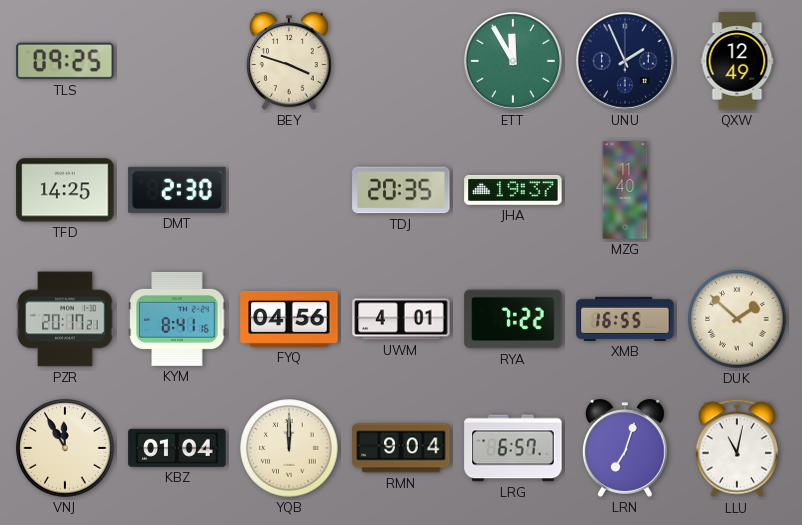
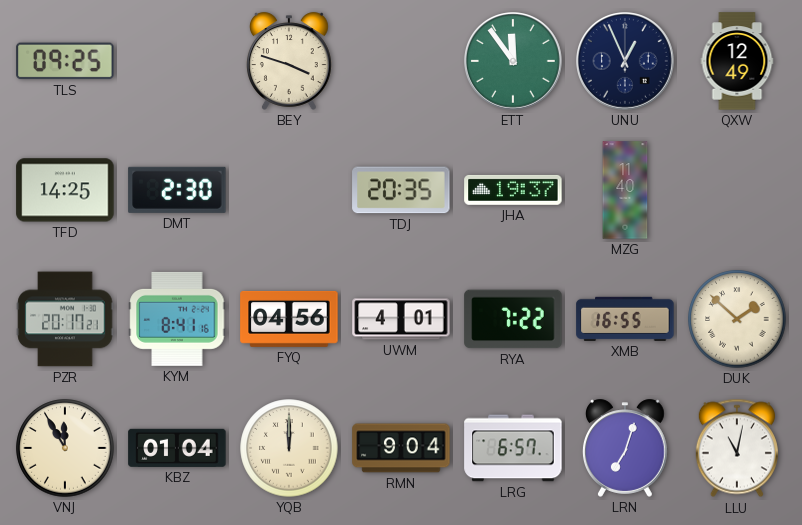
ETT: 11:55 -> 11:54
UNU: 1:56 -> 12:56
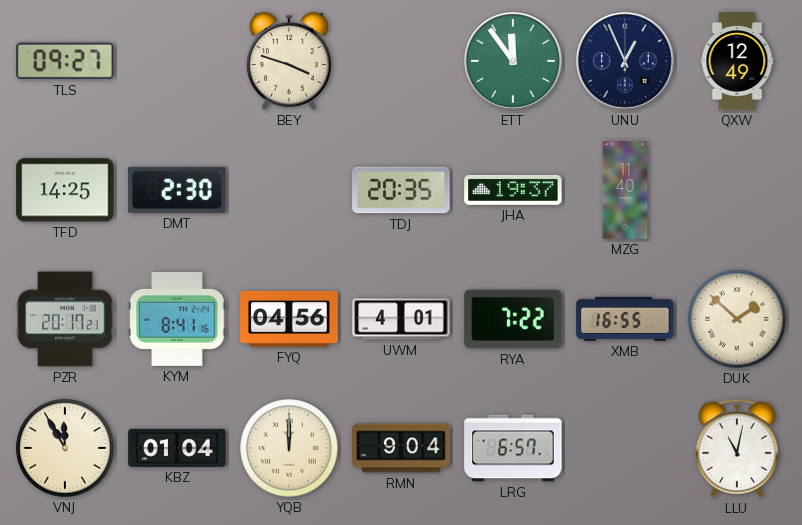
TLS: 09:25 -> 09:27
LRN: 7:03 -> none
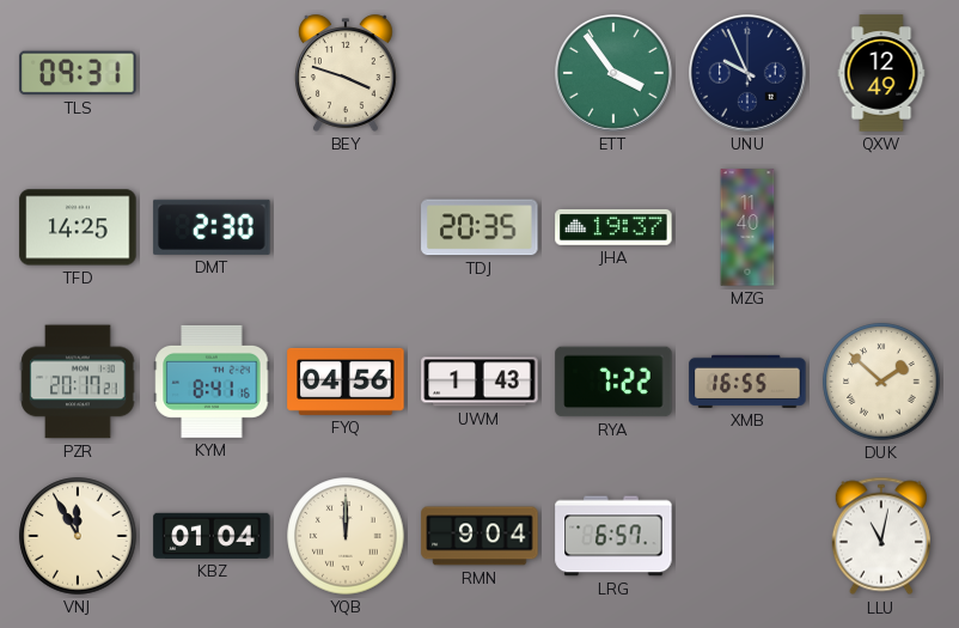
TLS: 09:27 -> 09:31
ETT: 11:54 -> 3:54
UNU: 12:56 -> 9:56
UWM: 4:01 -> 1:43
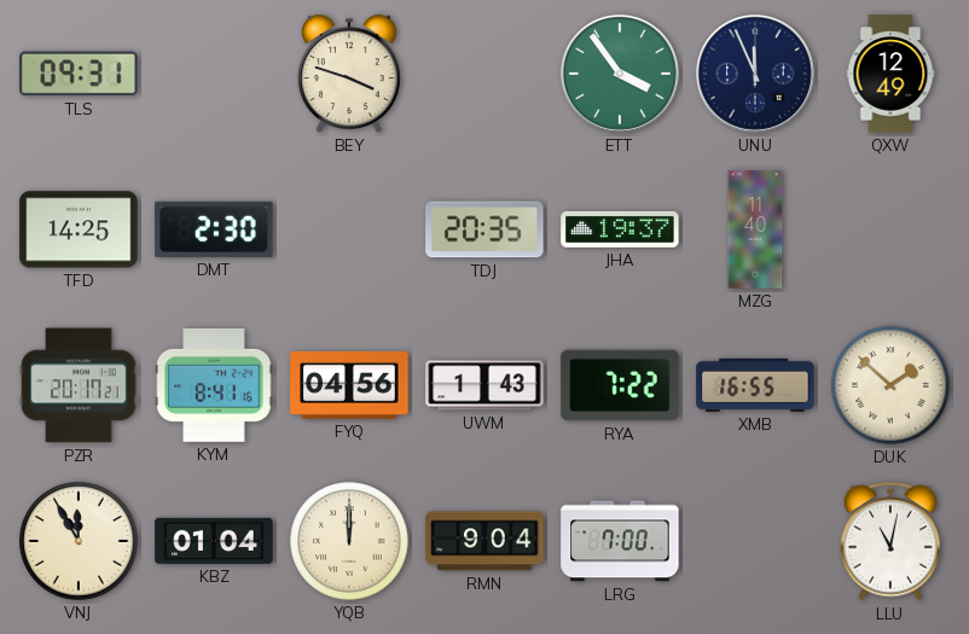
UNU: 9:56 -> 11:56
LRG: 6:57 -> 7:00
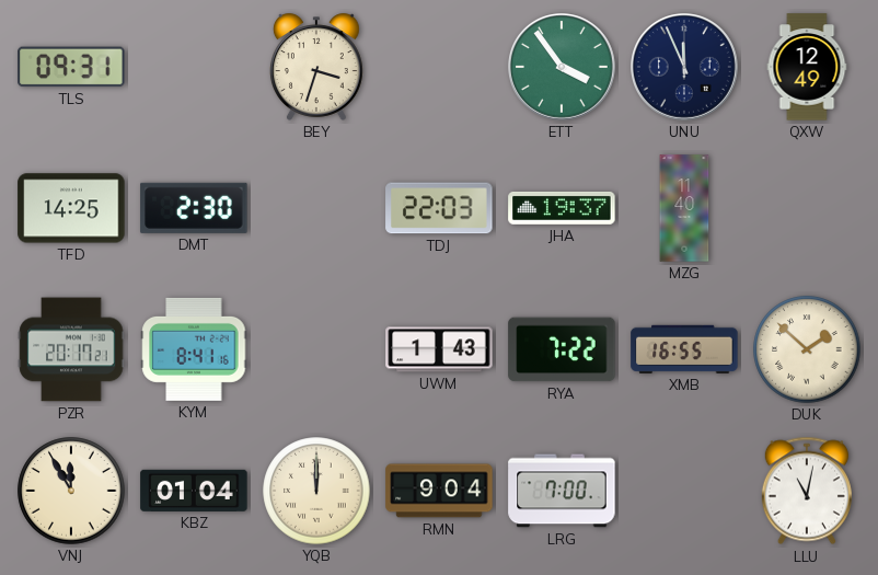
BEY: 3:48 -> 3:33
TDJ: 20:35 -> 22:03
FYQ: 04:56 -> none
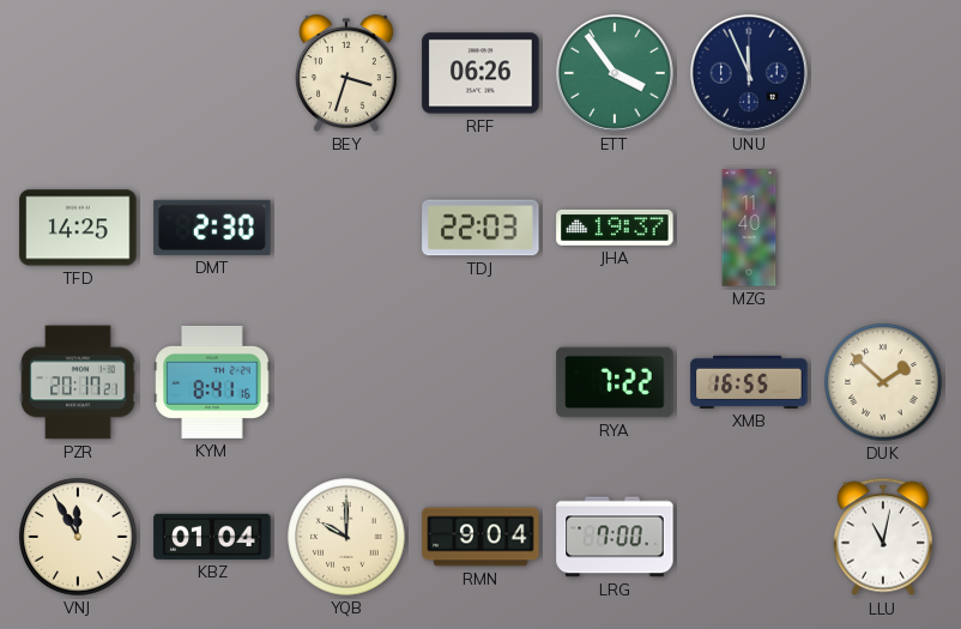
TLS: 09:31 -> none
RFF: none -> 06:26
QXW: 12:49 -> none
UWM: 1:43 -> none
YQB: 12:00 -> 10:00
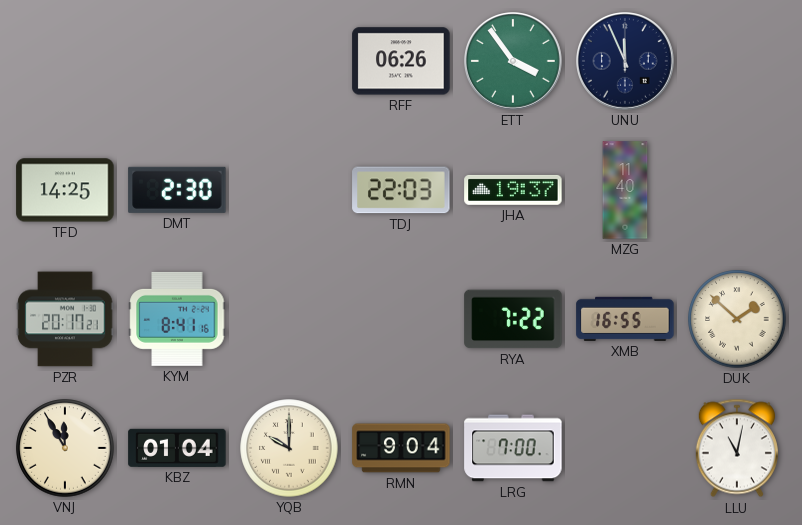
BEY: 3:33 -> none
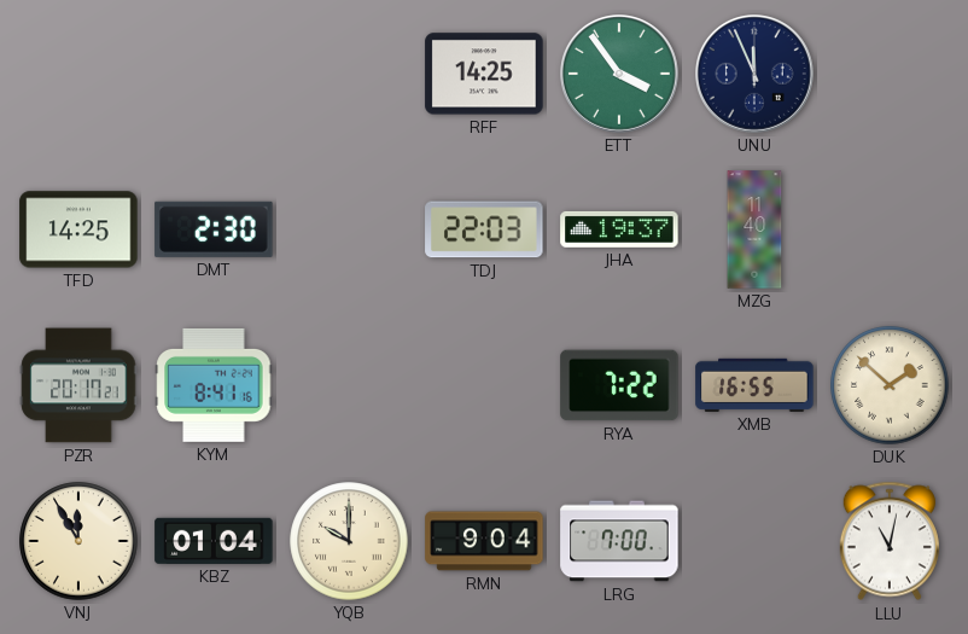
RFF: 06:26 -> 14:25
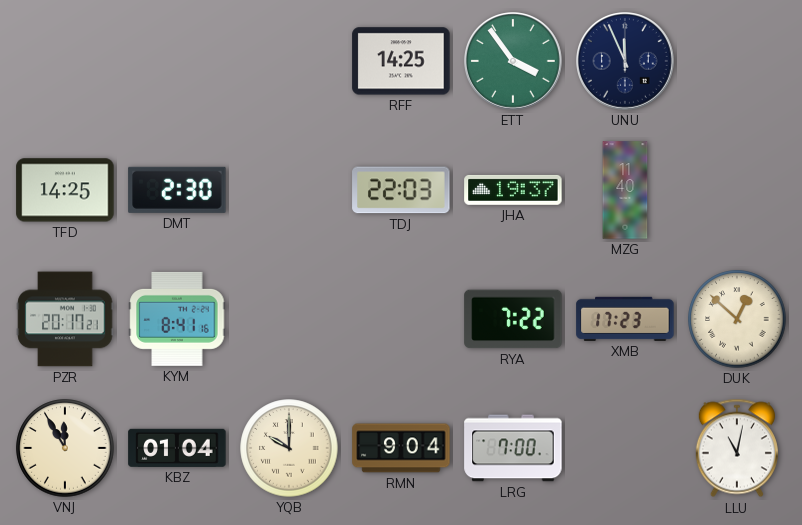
XMB: 16:55 -> 17:23
DUK: 1:52 -> 12:52
